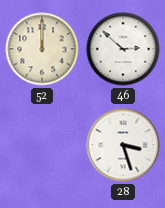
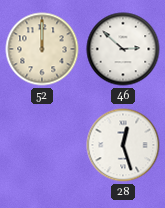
28: 3:27 -> 12:27
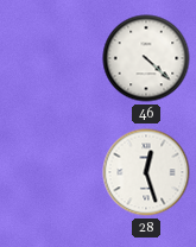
52: 12:00 -> none
46: 2:52 -> 4:22
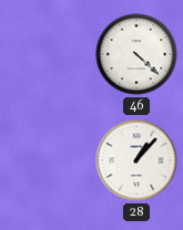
28: 12:27 -> 1:07
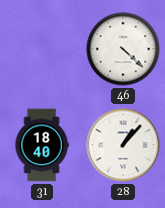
31: none -> 18:40
